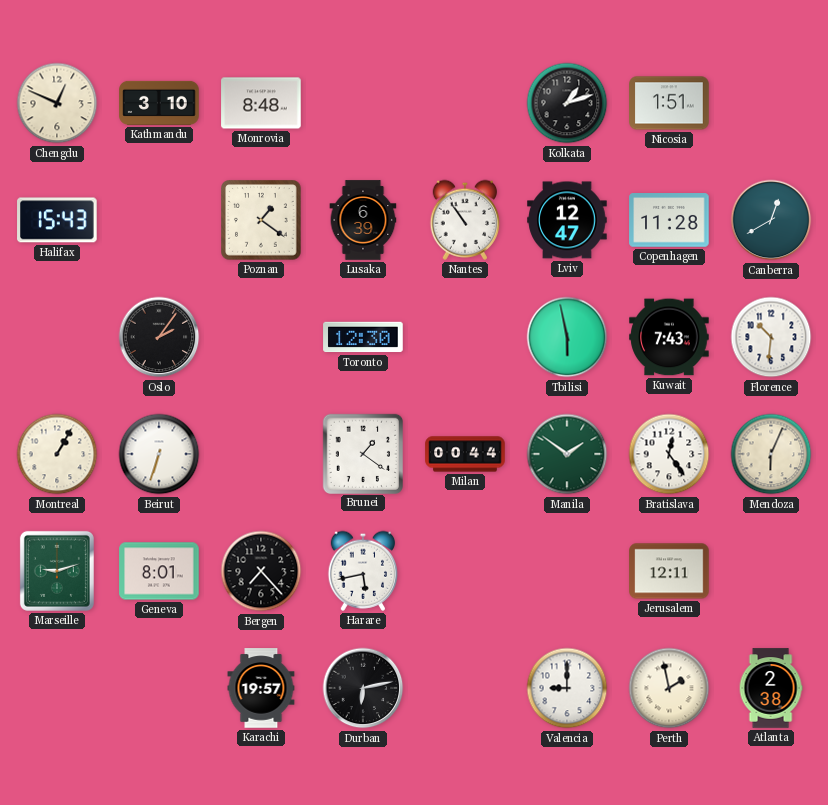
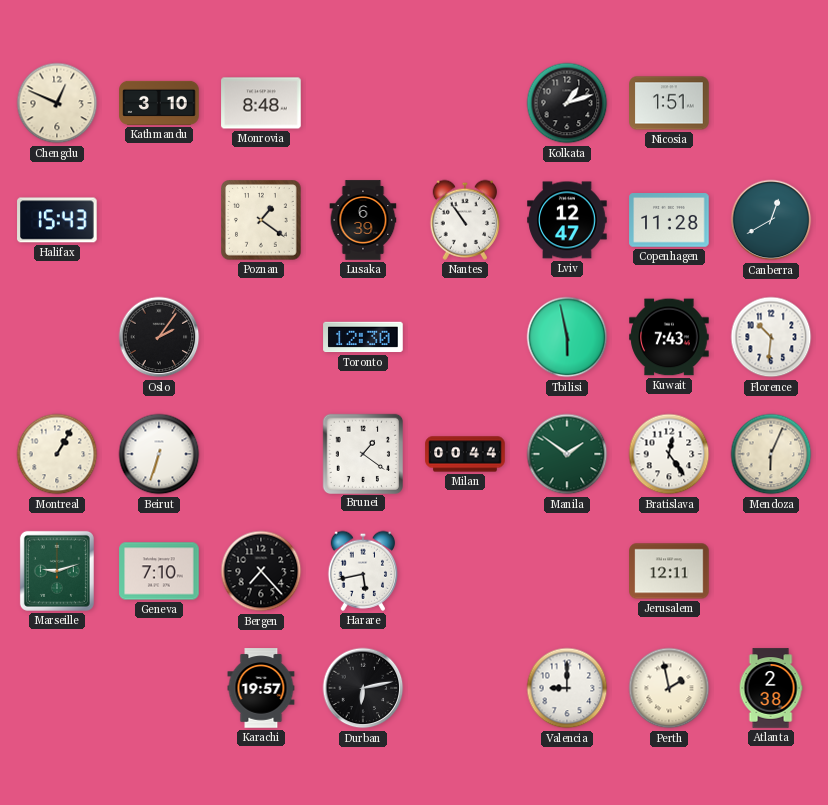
Geneva: 8:01 -> 7:10
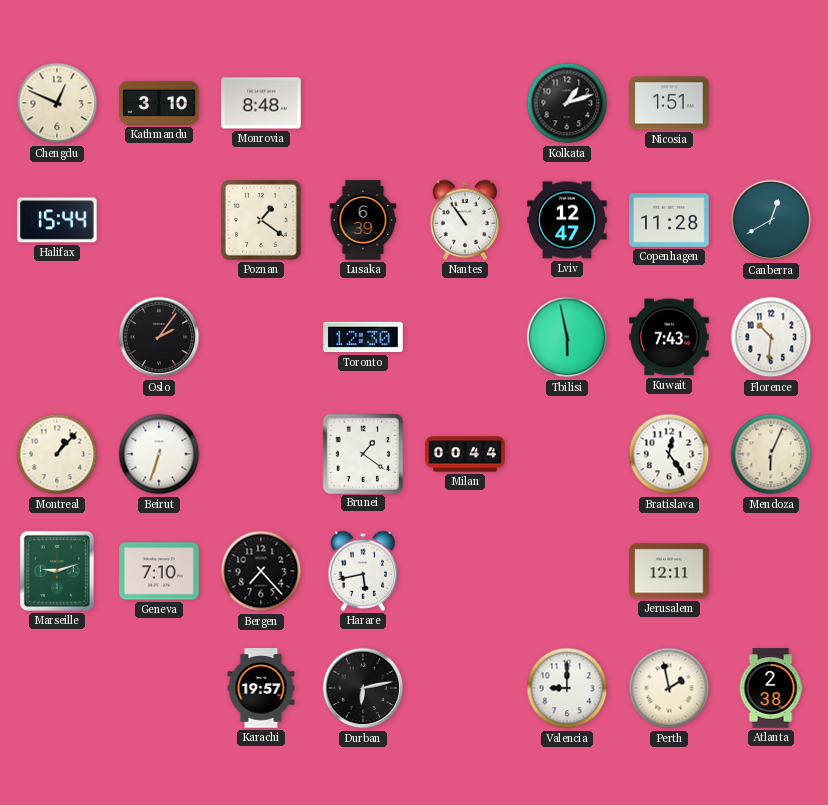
Halifax: 15:43 -> 15:44
Montreal: 1:05 -> 1:07
Manila: 1:51 -> none
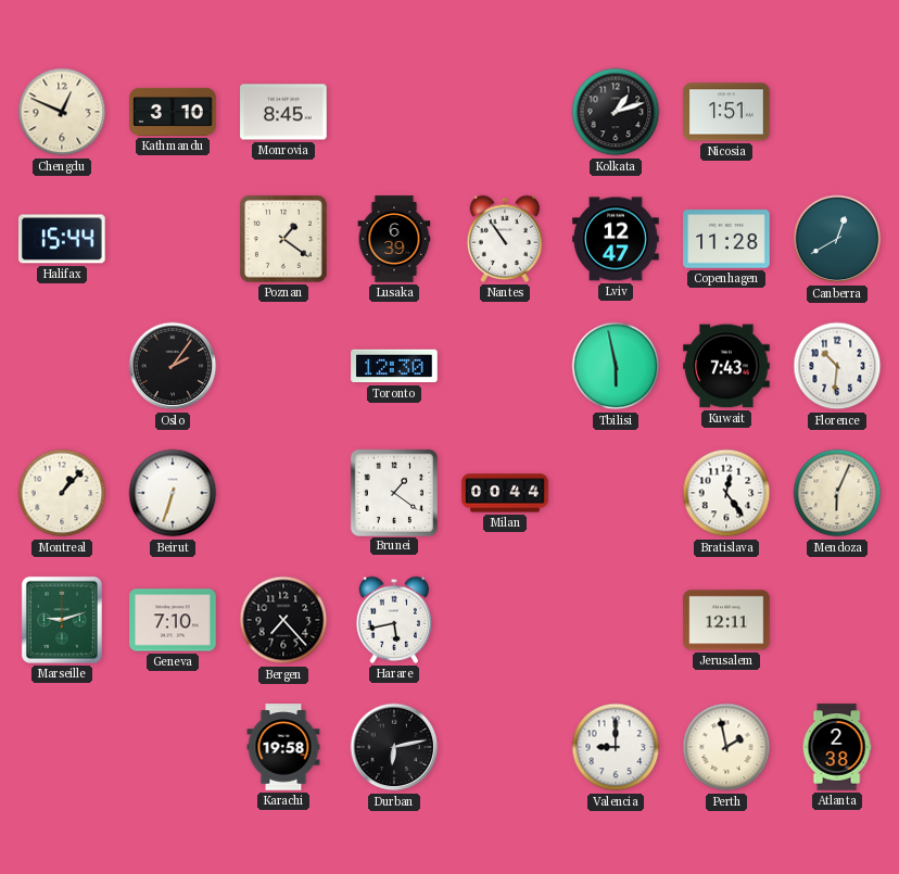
Monrovia: 8:48 -> 8:45
Karachi: 19:57 -> 19:58
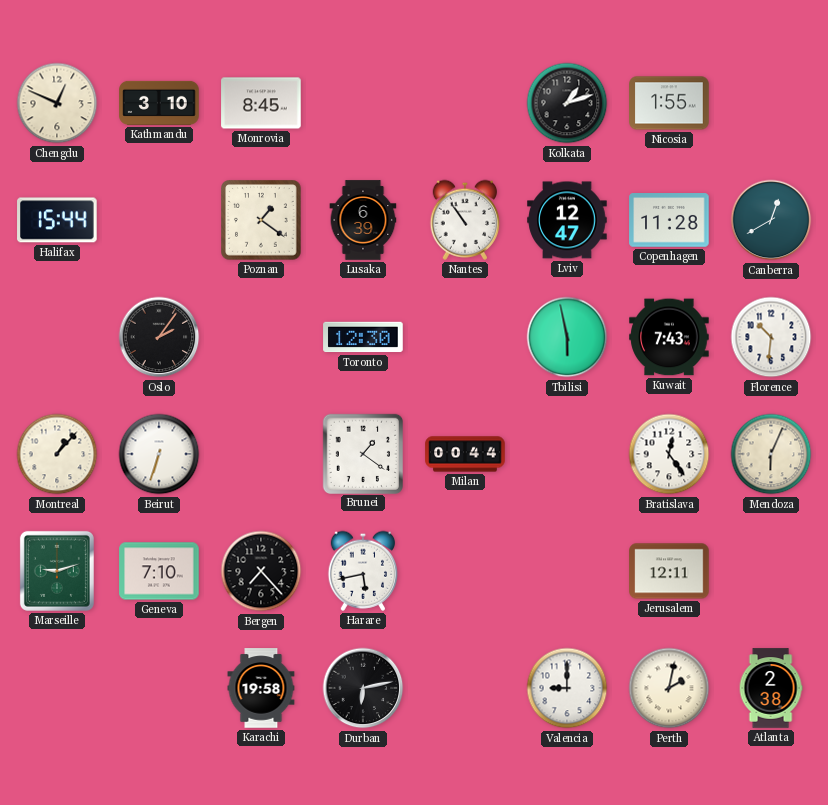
Nicosia: 1:51 -> 1:55
Perth: 1:58 -> 2:02
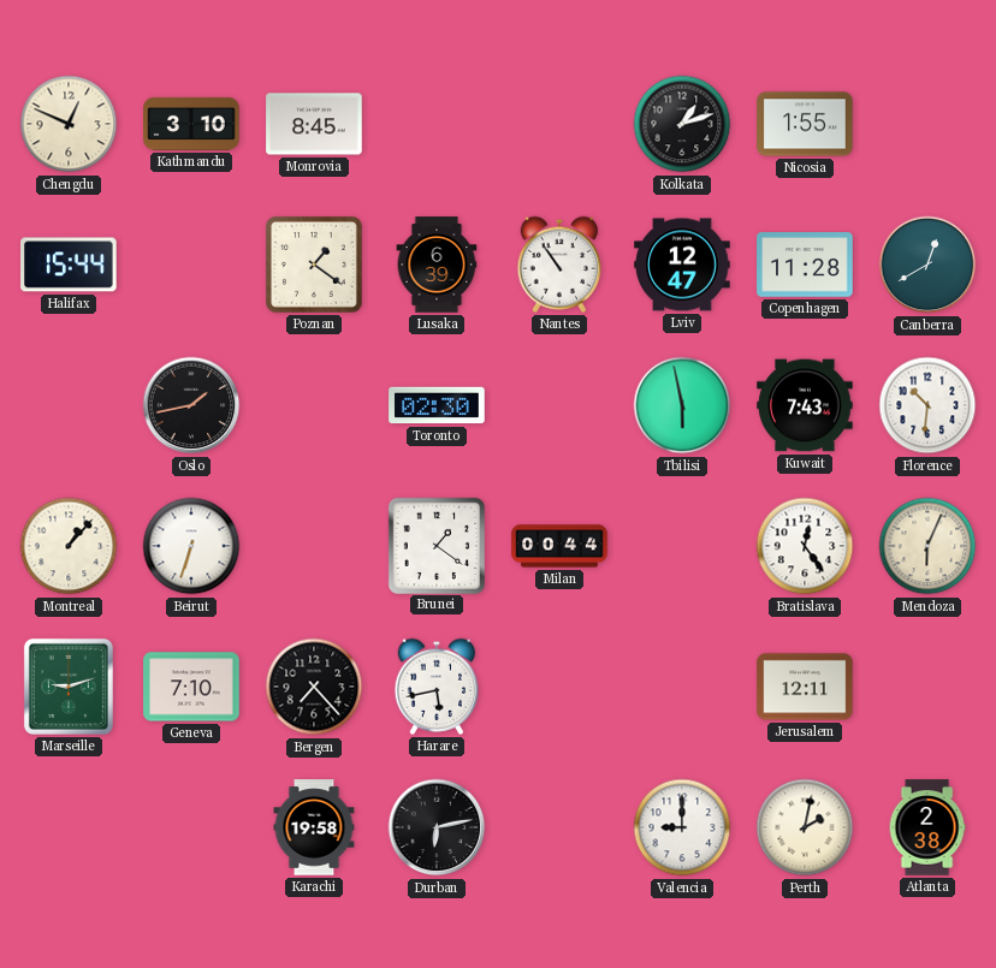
Oslo: 2:06 -> 1:43
Toronto: 12:30 -> 02:30
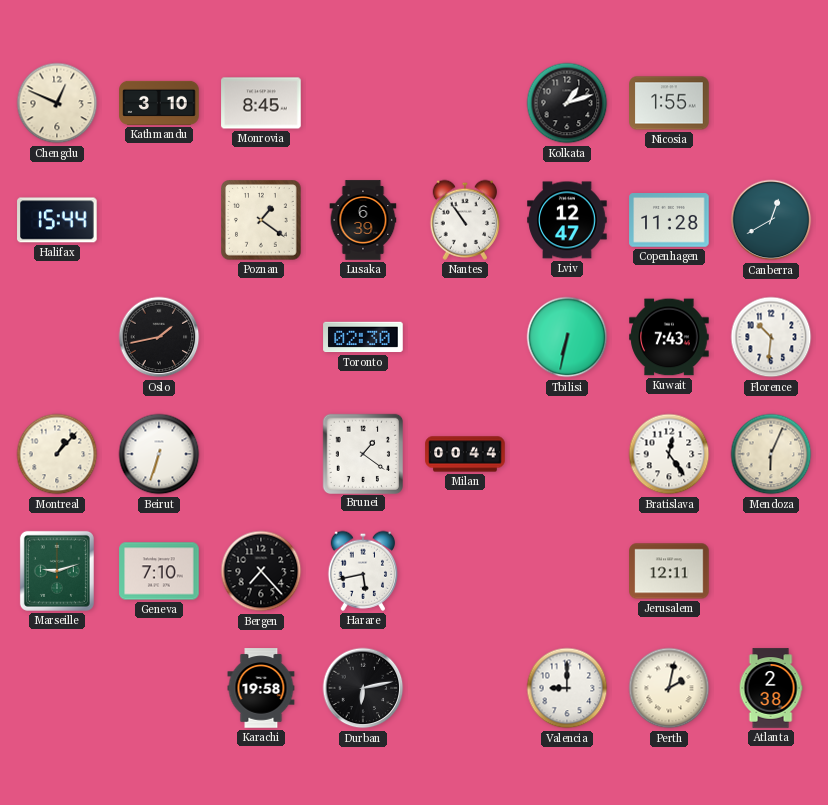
Tbilisi: 5:58 -> 6:32
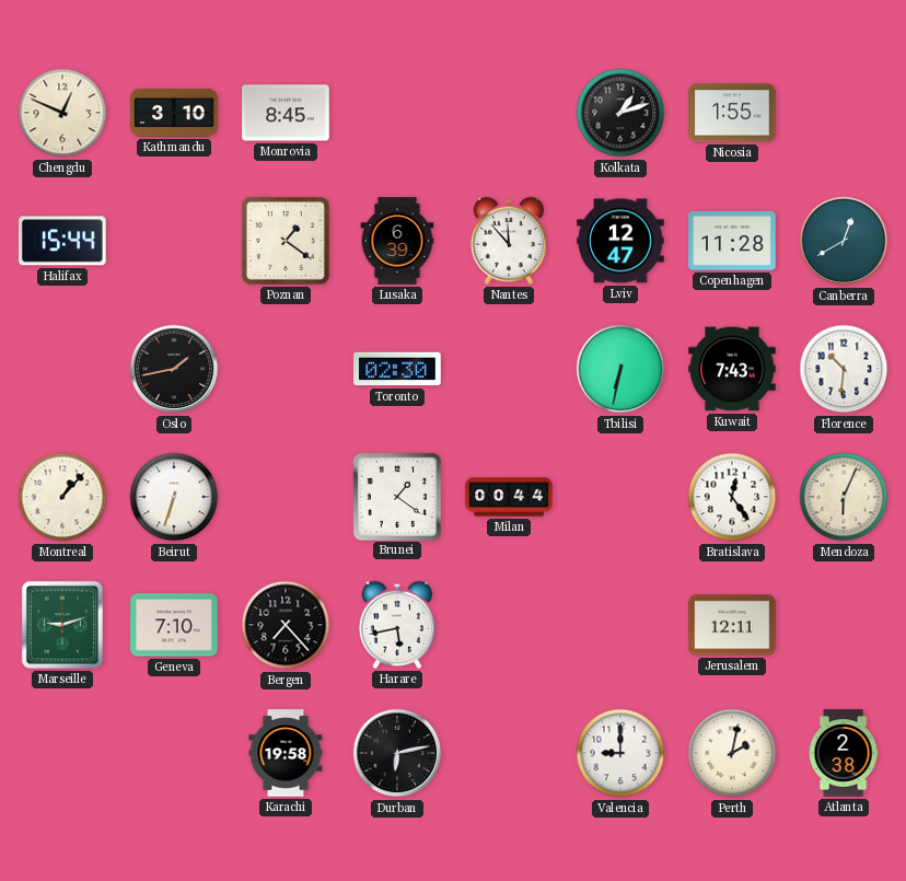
Nantes: 10:54 -> 11:53
